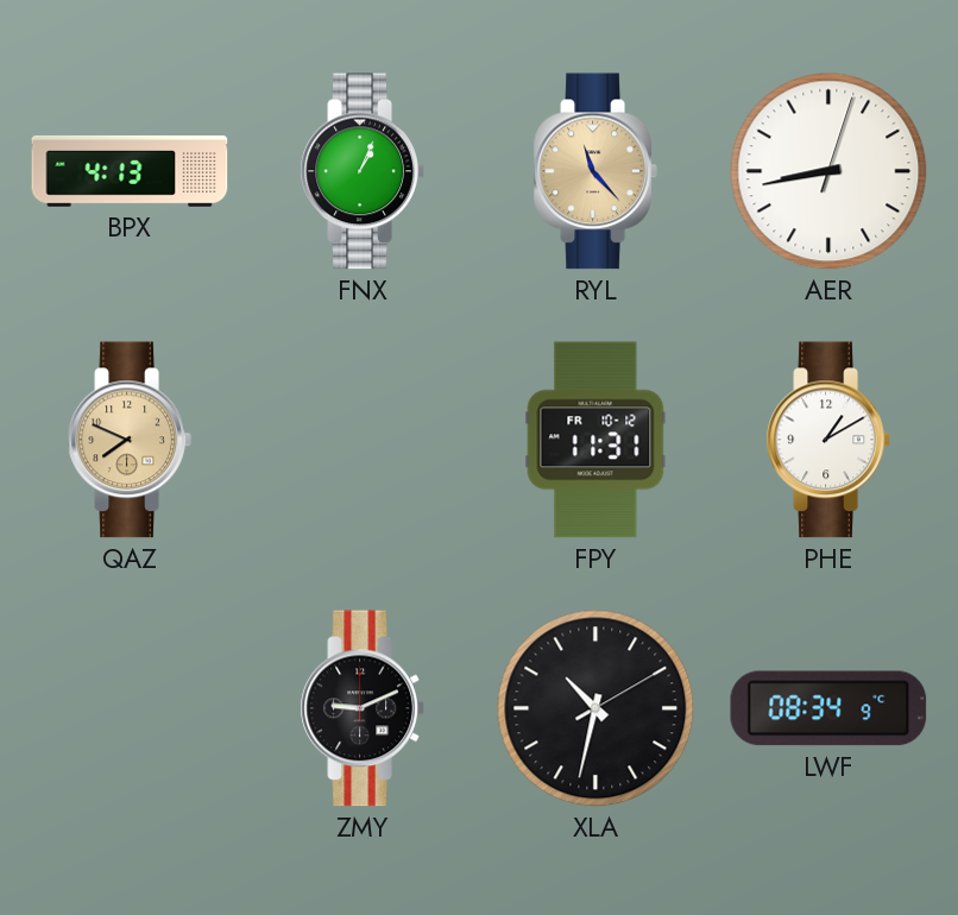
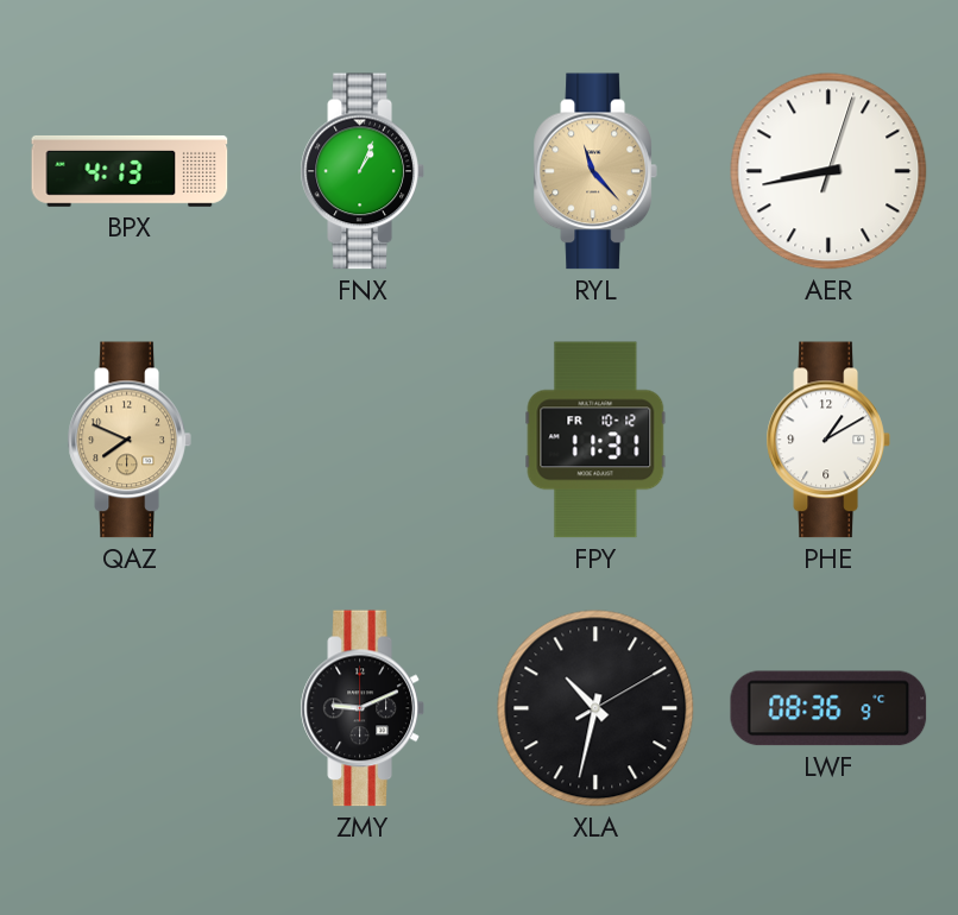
LWF: 08:34 -> 08:36
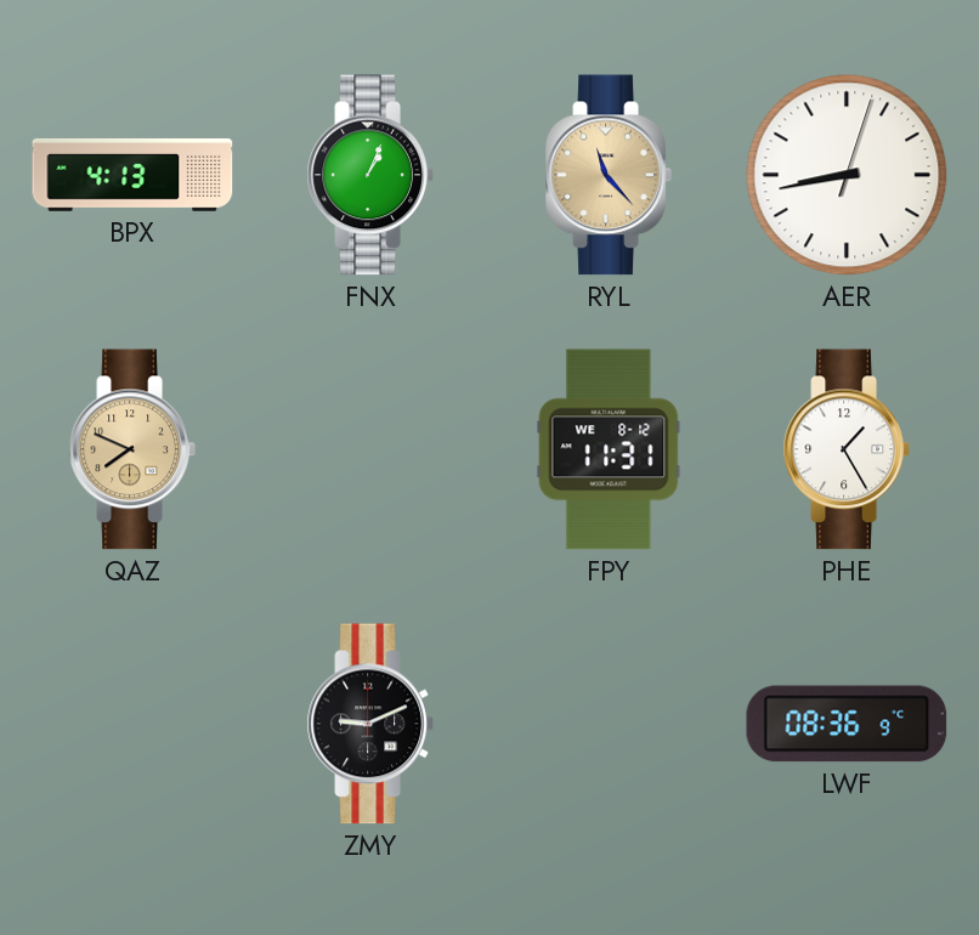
FPY date: FR 10-12 -> WE 8-12
PHE: 1:10 -> 1:25
XLA: 10:32 -> none
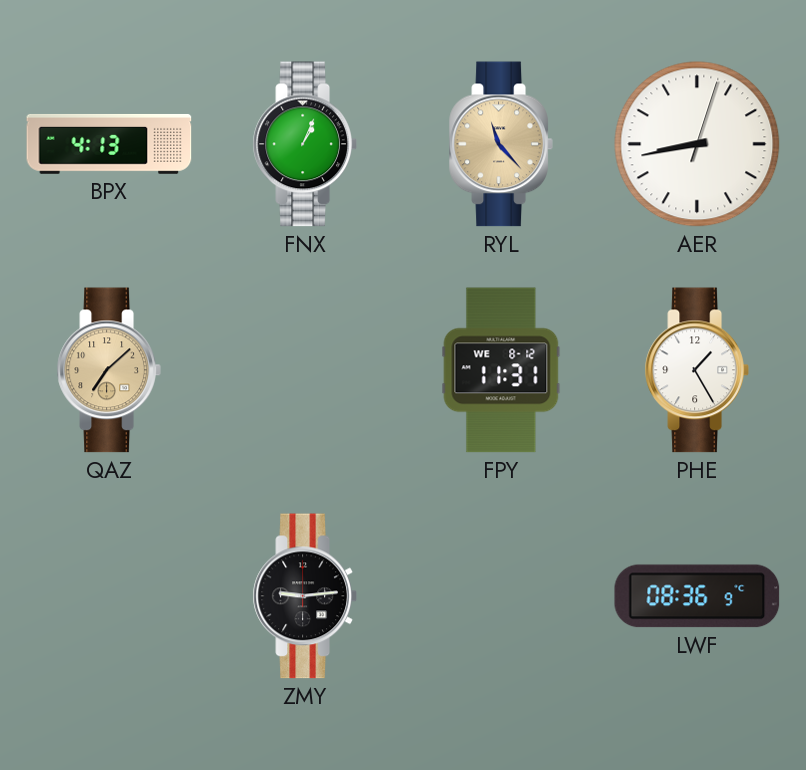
QAZ: 7:49 -> 7:08
ZMY: 9:11 -> 9:14
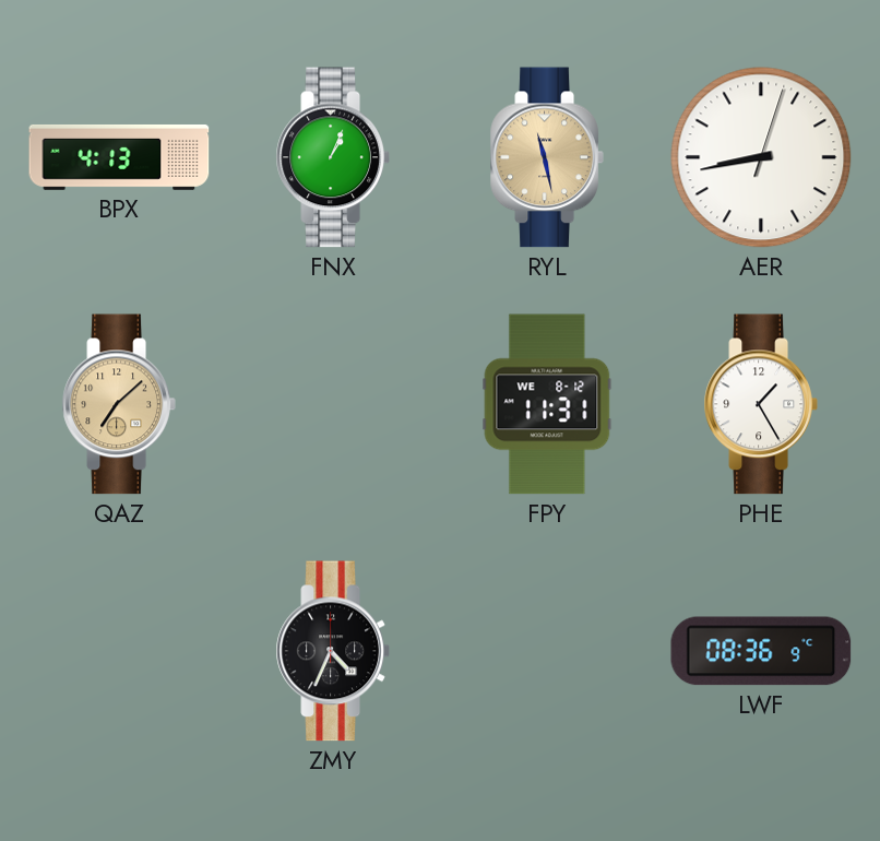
RYL: 11:23 -> 11:28
ZMY: 9:14 -> 4:34
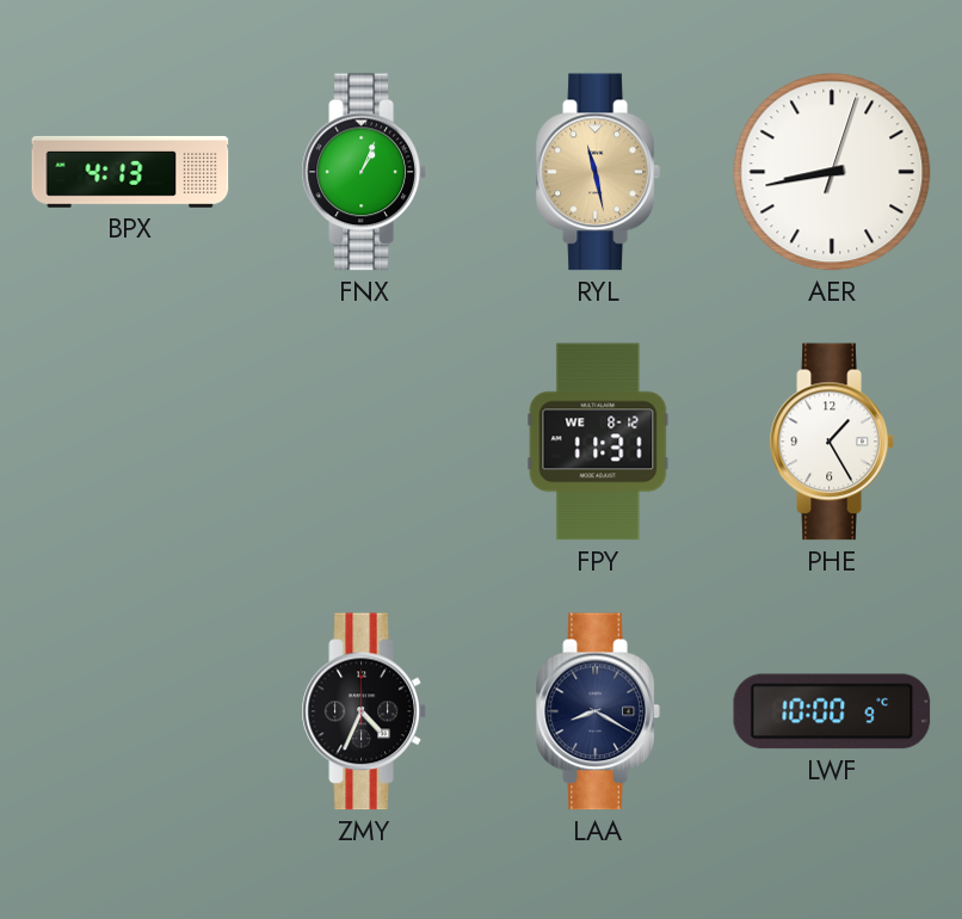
QAZ: 7:08 -> none
LAA: none -> 8:20
LWF: 08:36 -> 10:00
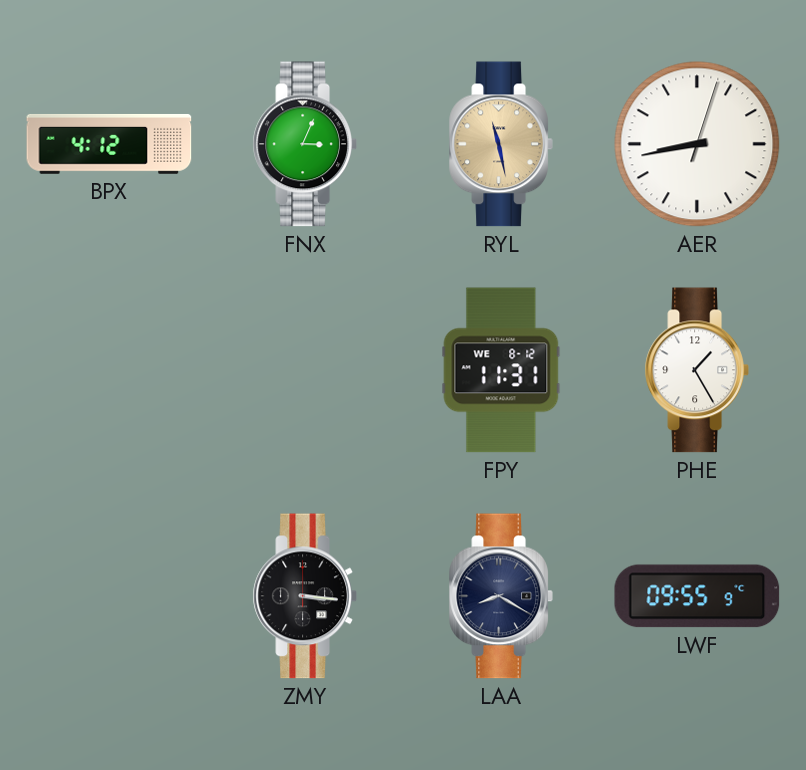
BPX: 4:13 -> 4:12
FNX: 1:04 -> 3:04
ZMY: 4:34 -> 3:16
LWF: 10:00 -> 09:55
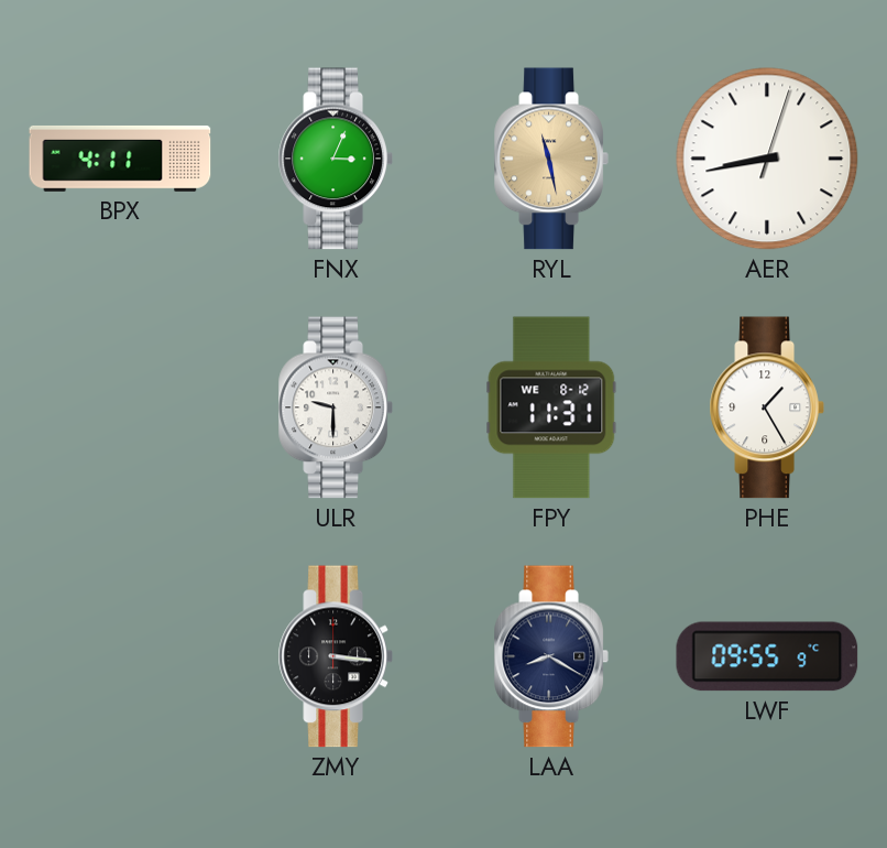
BPX: 4:12 -> 4:11
ULR: none -> 9:30
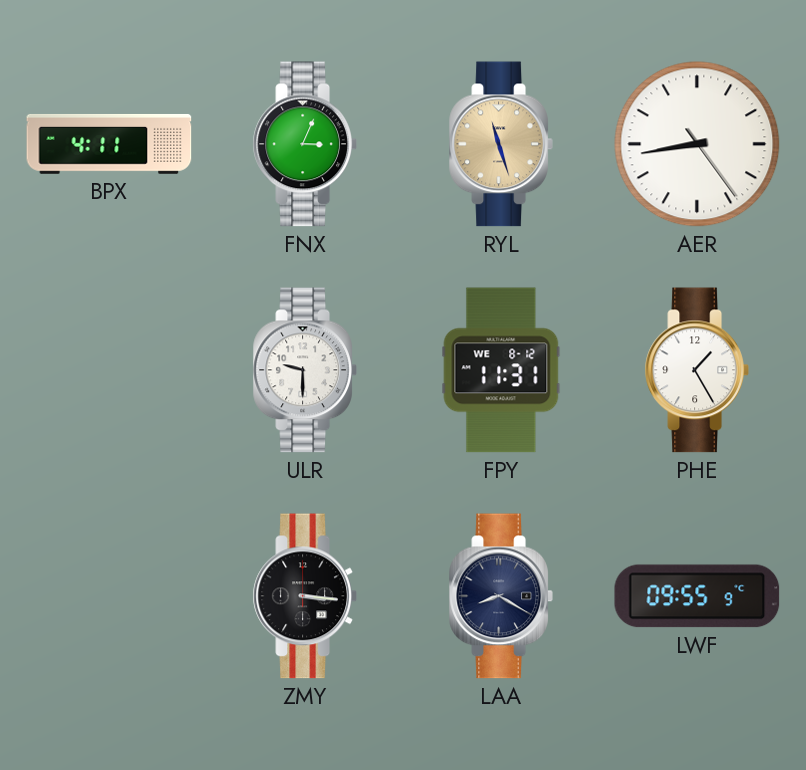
RYL: 11:28 -> 11:27
AER: 8:43:03 -> 8:43:24
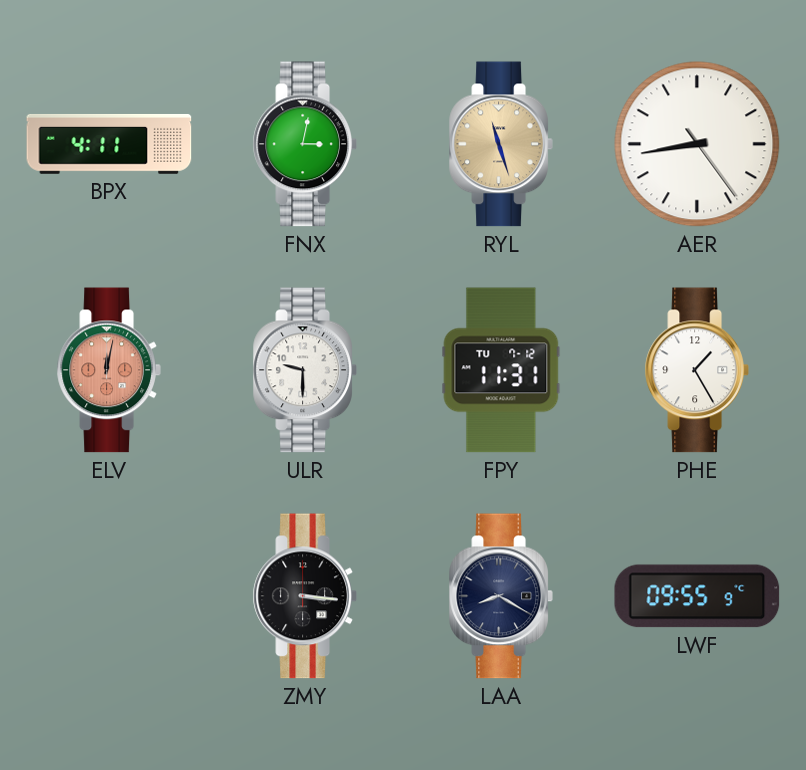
FNX: 3:04 -> 3:02
ELV: none -> 12:02
FPY date: WE 8-12 -> TU 7-12
